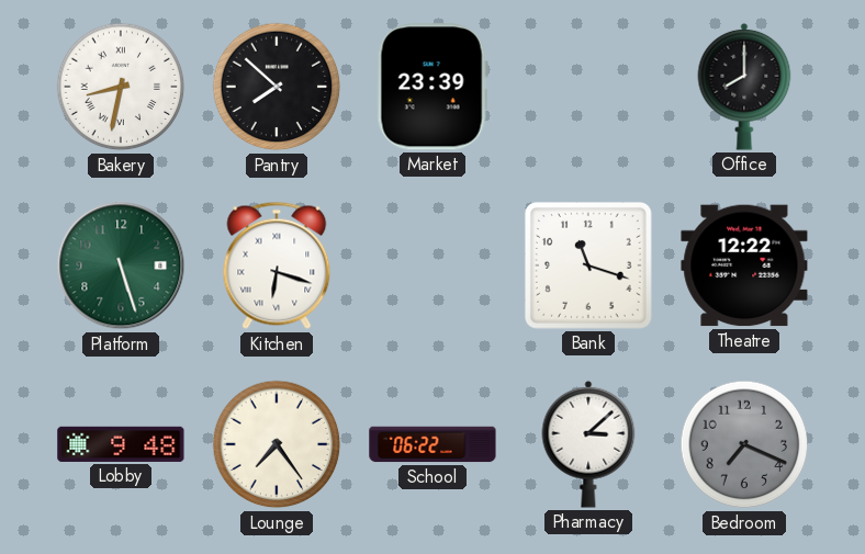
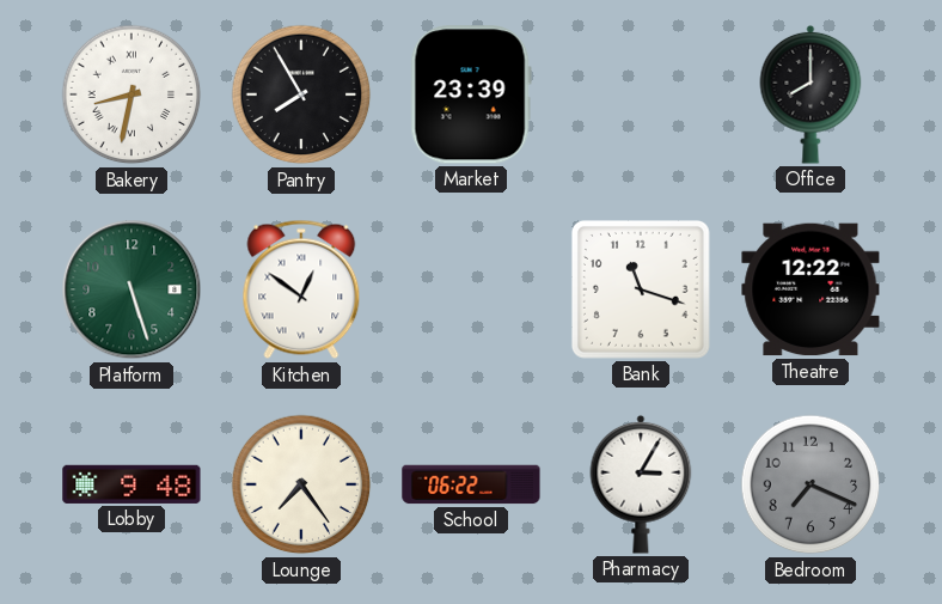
Pantry: 7:52 -> 7:55
Kitchen: 6:18 -> 12:51
Pharmacy: 3:08 -> 3:05
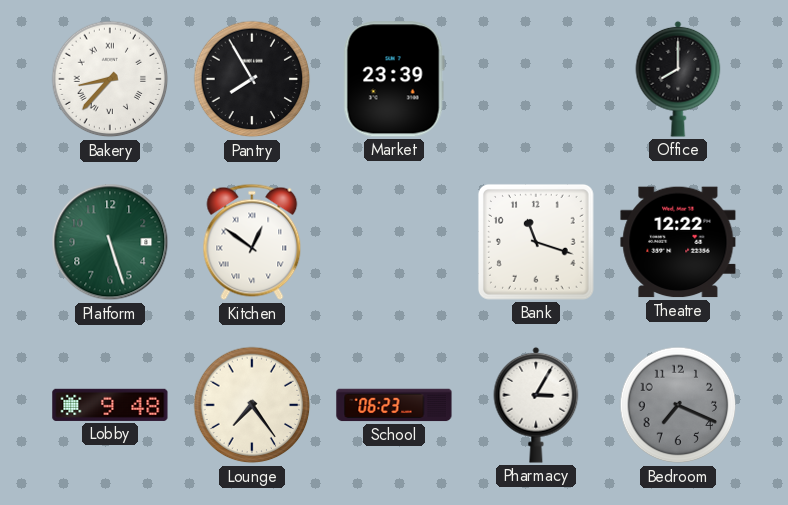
Bakery: 8:32 -> 8:37
School: 06:22 -> 06:23
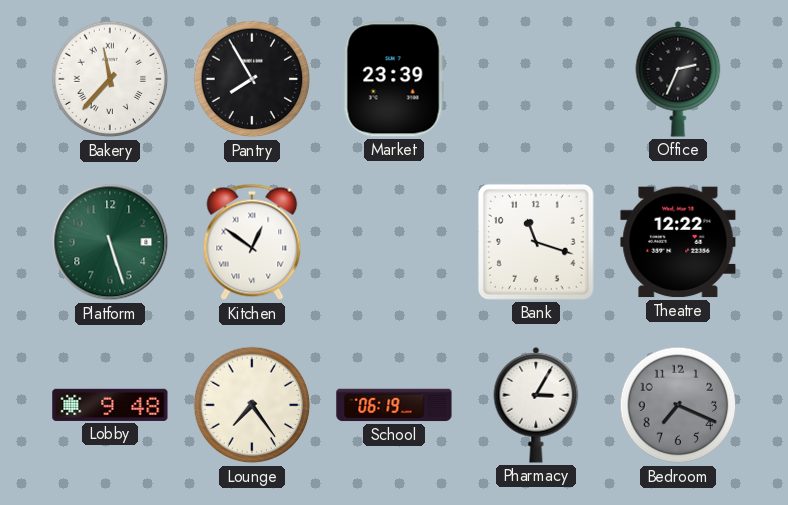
Bakery: 8:37 -> 11:37
Office: 8:00 -> 2:34
School: 06:23 -> 06:19
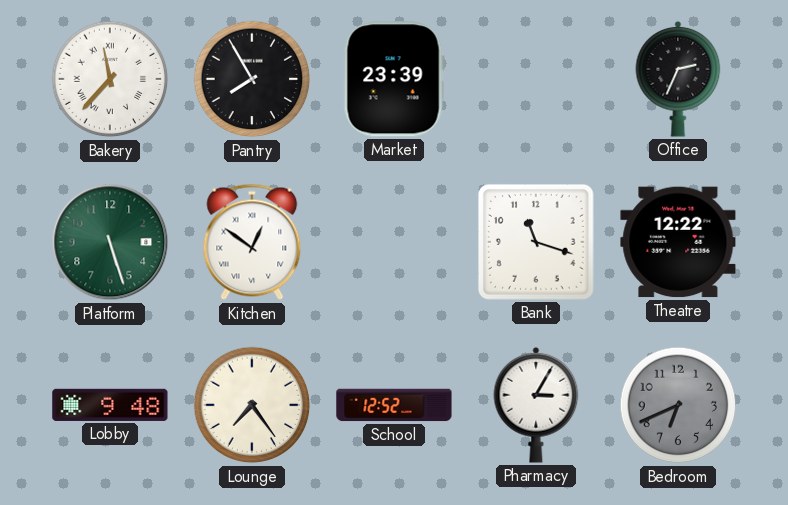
School: 06:19 -> 12:52
Bedroom: 7:19 -> 6:41
